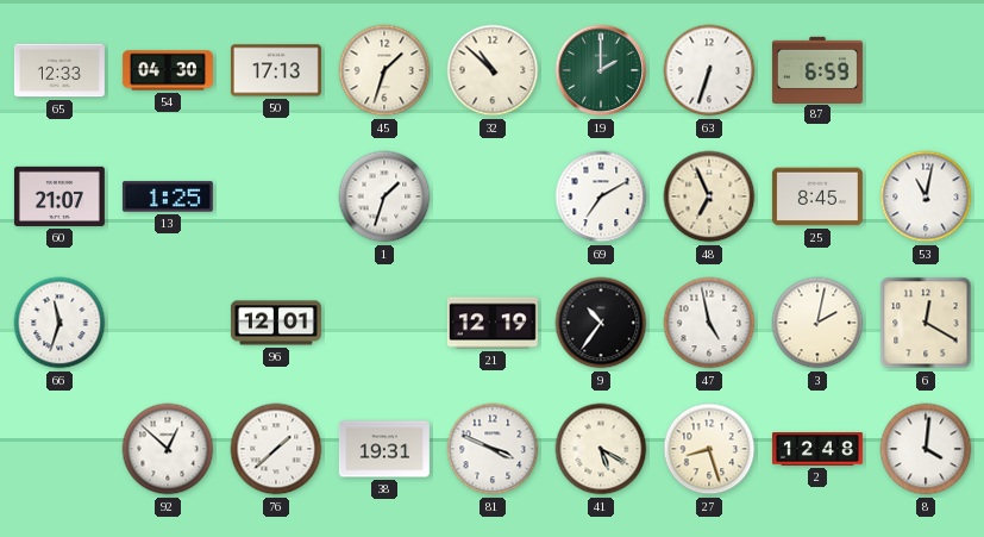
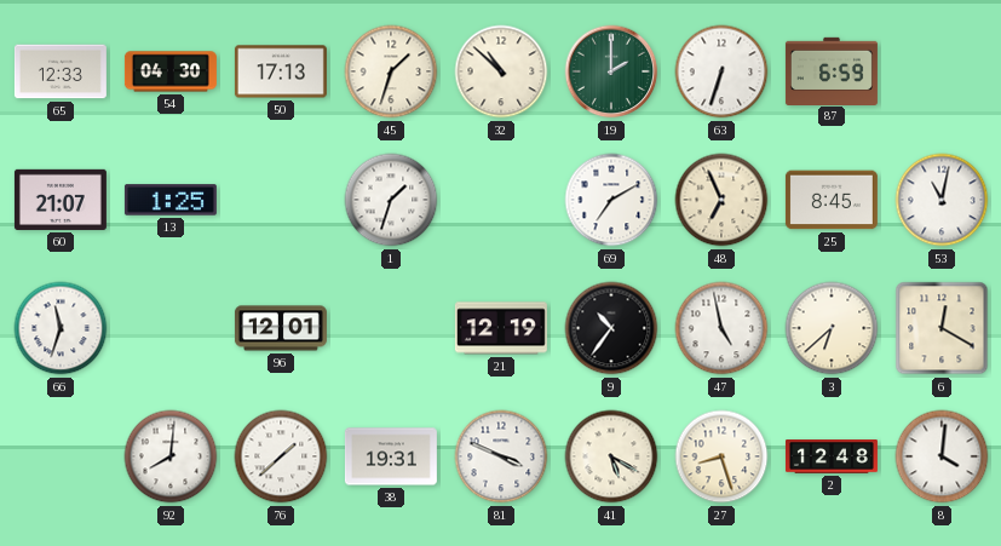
3: 2:02 -> 6:38
92: 12:52 -> 8:01
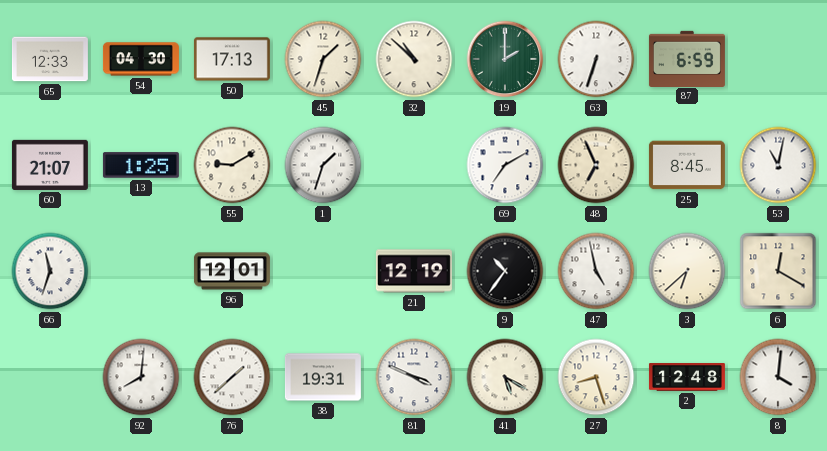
55: none -> 9:10
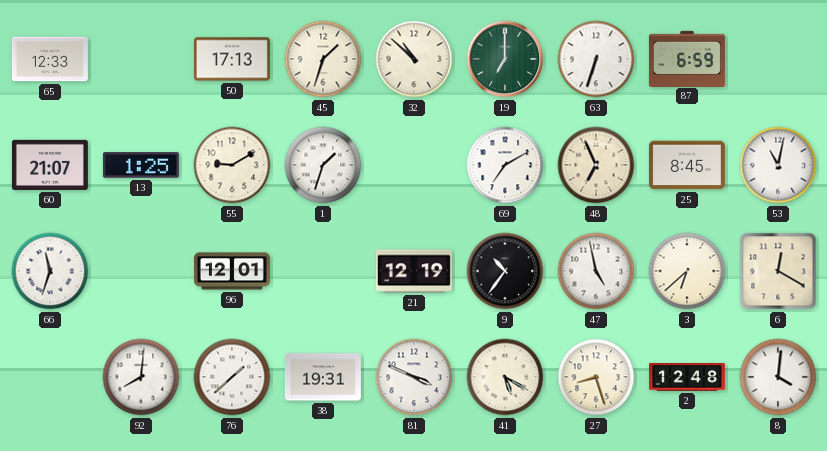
54: 04:30 -> none
19: 2:00 -> 7:00
